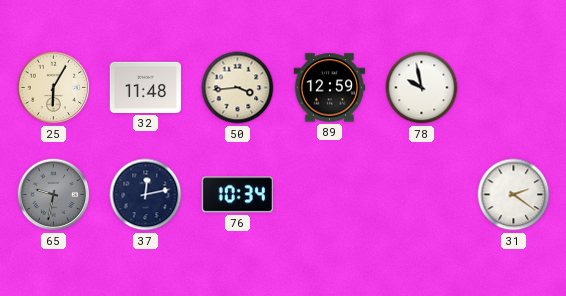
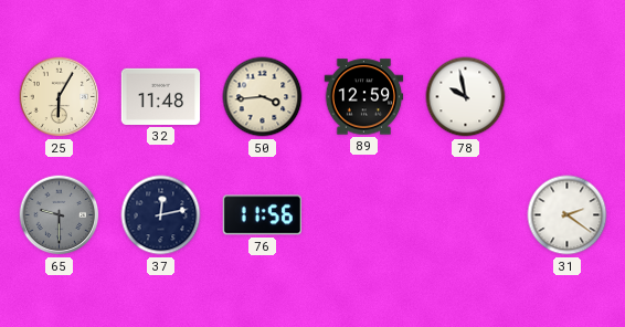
65: 9:32 -> 9:30
76: 10:34 -> 11:56
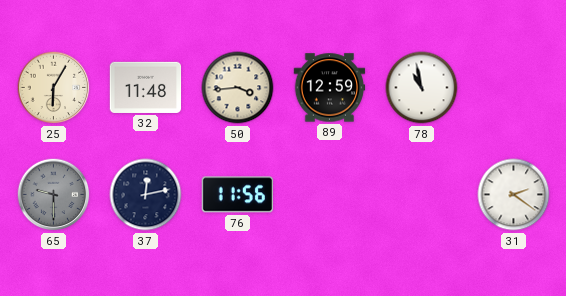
78: 9:58 -> 10:58
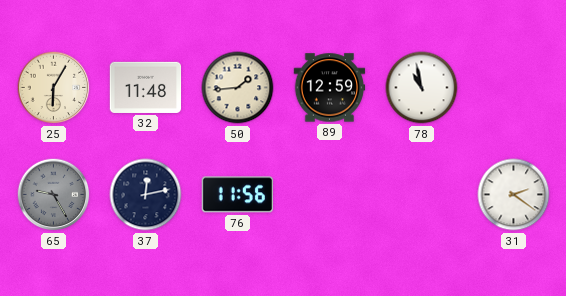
50: 3:44 -> 1:44
65: 9:30 -> 9:25
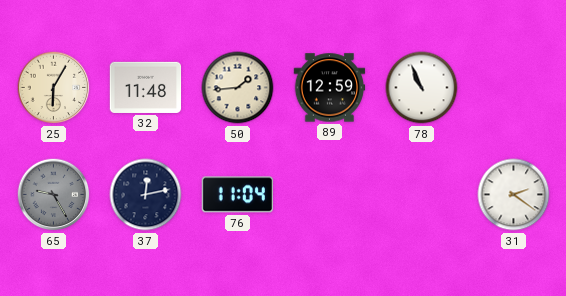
78: 10:58 -> 10:56
76: 11:56 -> 11:04
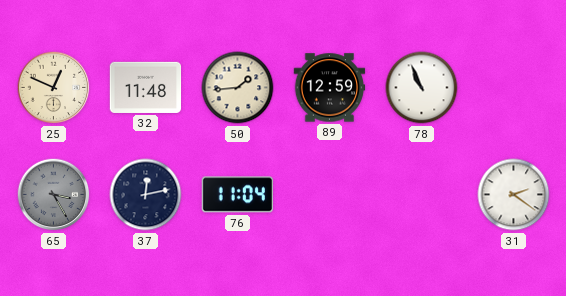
25: 6:05 -> 12:49
65: 9:25 -> 3:25
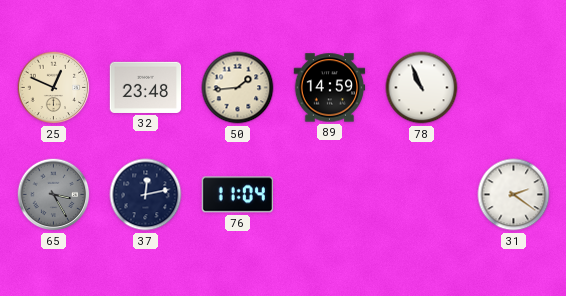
32: 11:48 -> 23:48
89: 12:59 -> 14:59
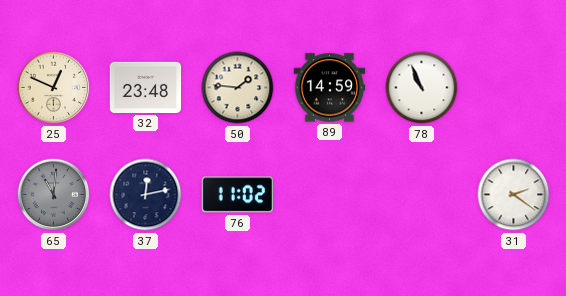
50: 1:44 -> 1:46
65: 3:25 -> 11:01
76: 11:04 -> 11:02
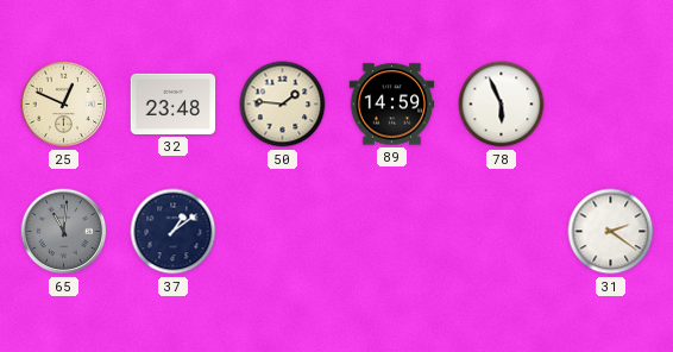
78: 10:56 -> 5:56
37: 12:13 -> 1:09
76: 11:02 -> none
